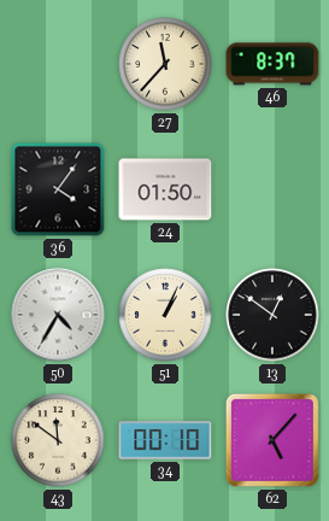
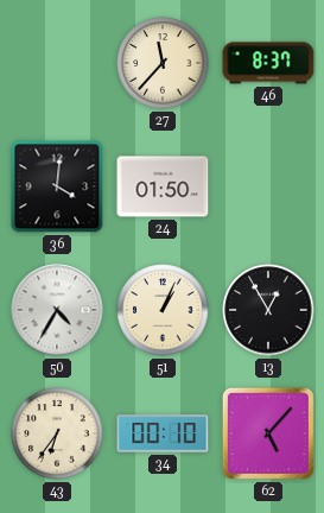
36: 4:06 -> 4:01
13: 12:51 -> 12:55
43: 11:51 -> 6:36
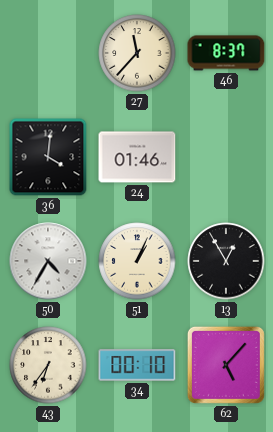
24: 01:50 -> 01:46
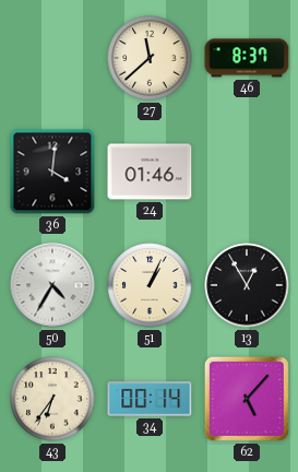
27: 11:37 -> 11:38
34: 00:10 -> 00:14
